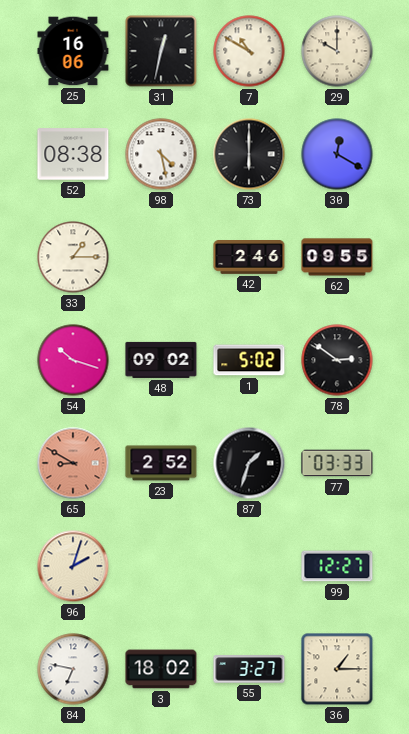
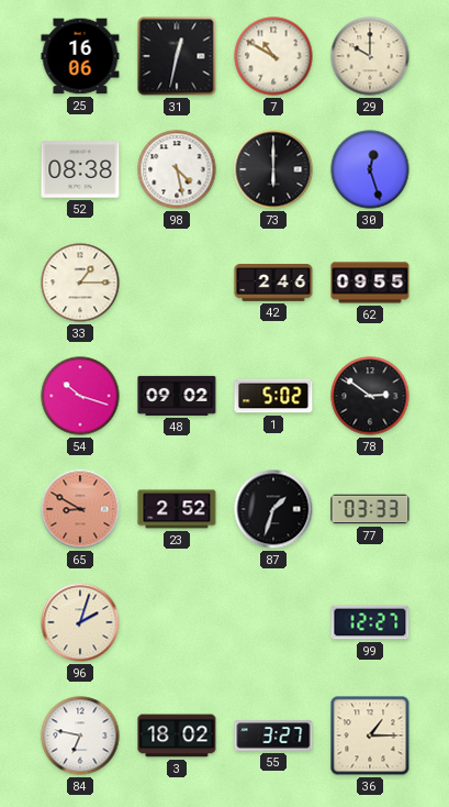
30: 12:20 -> 12:27
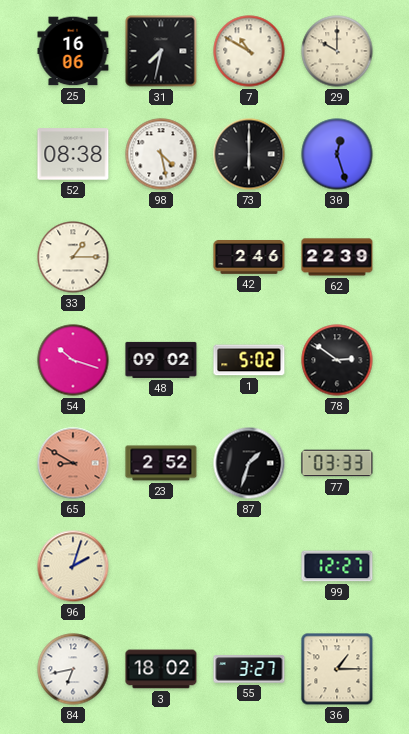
31: 12:32 -> 7:32
62: 09:55 -> 22:39
84: 6:47 -> 6:43
